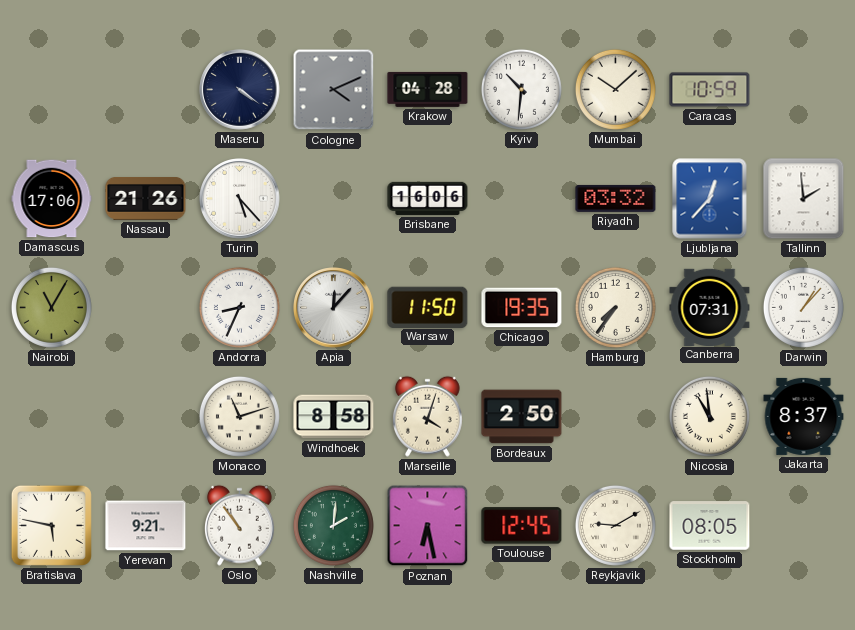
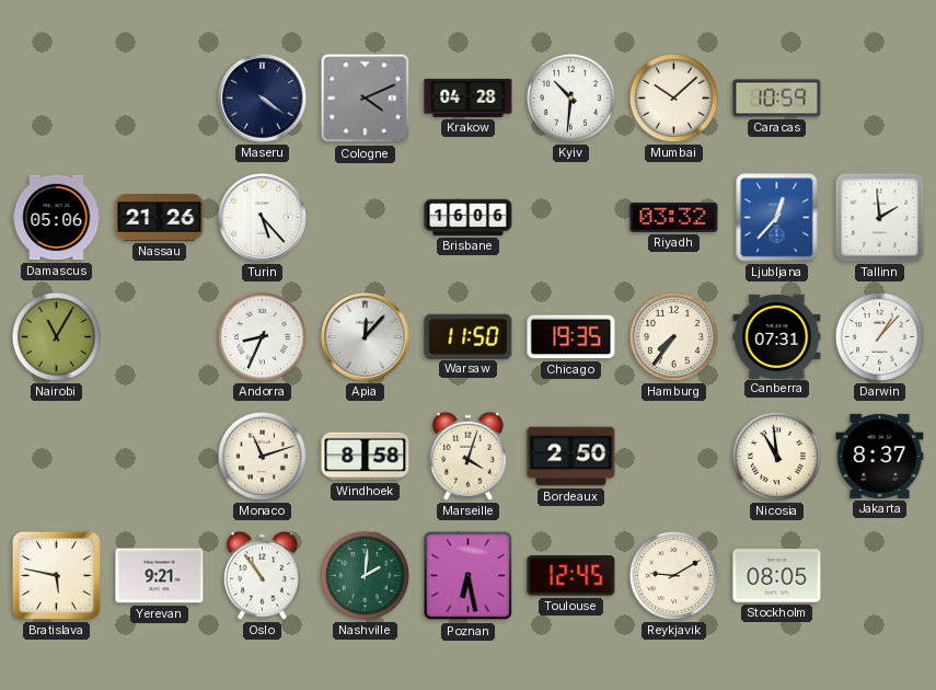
Damascus: 17:06 -> 05:06
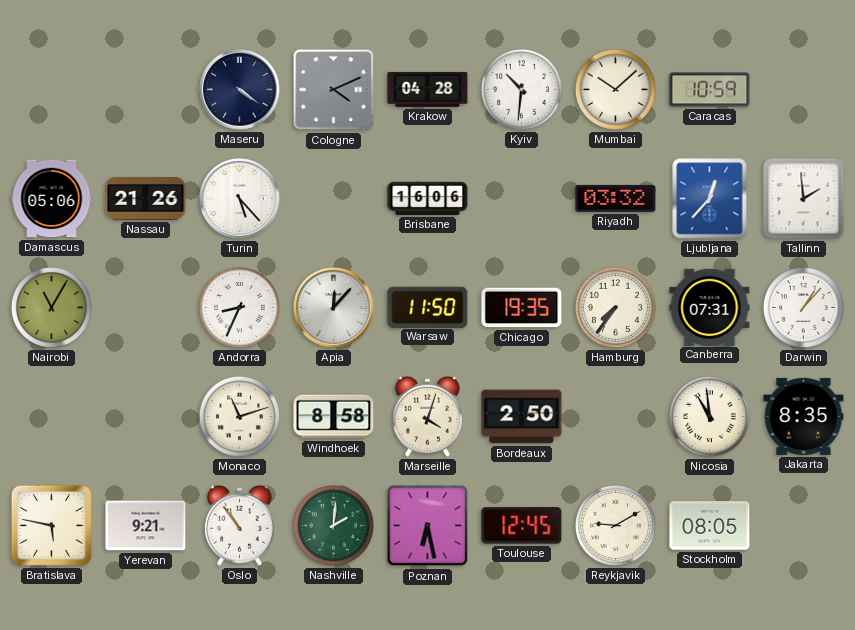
Jakarta: 8:37 -> 8:35
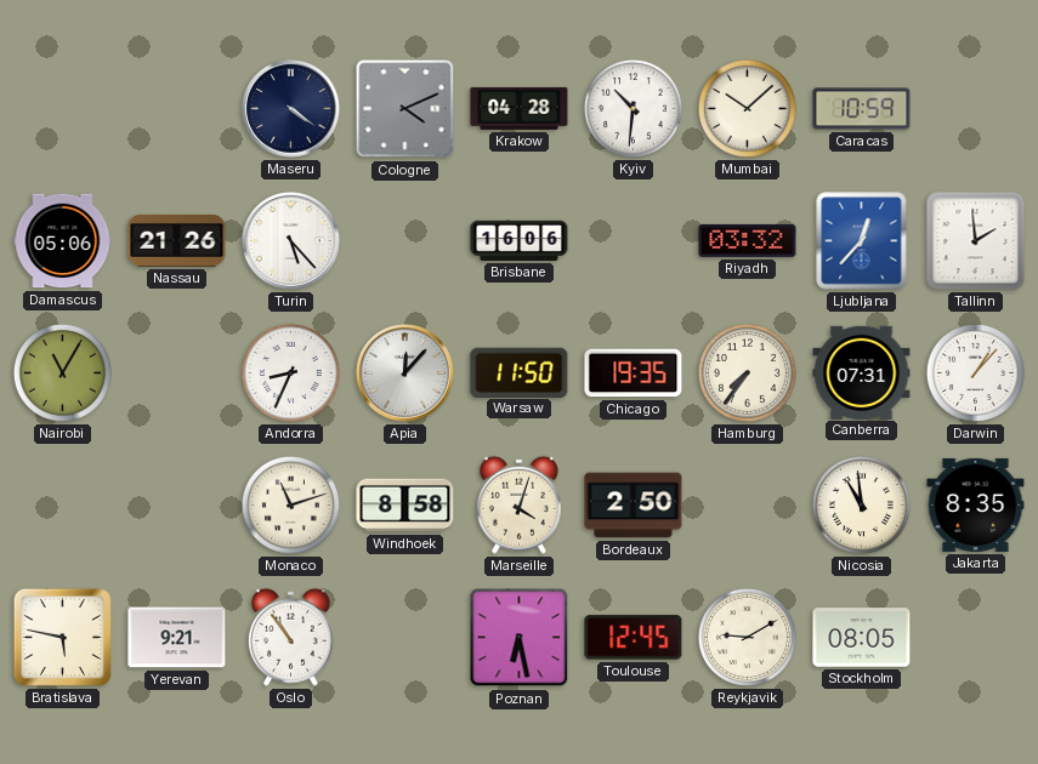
Nashville: 2:01 -> none
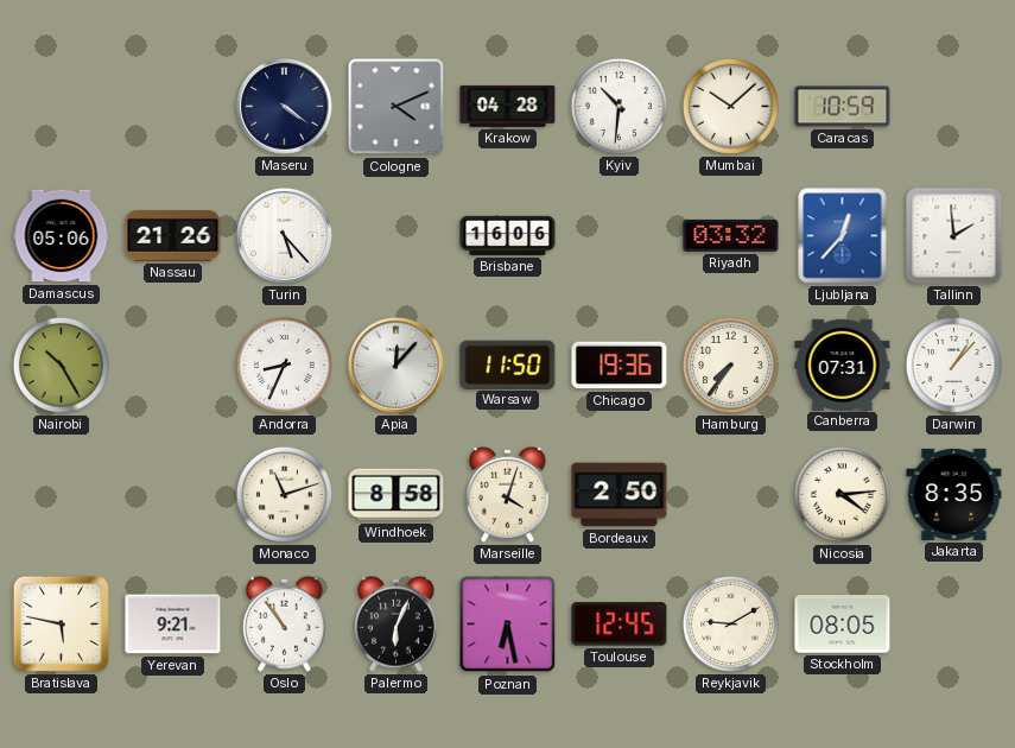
Nairobi: 11:05 -> 10:25
Chicago: 19:35 -> 19:36
Nicosia: 10:59 -> 4:14
Palermo: none -> 6:04
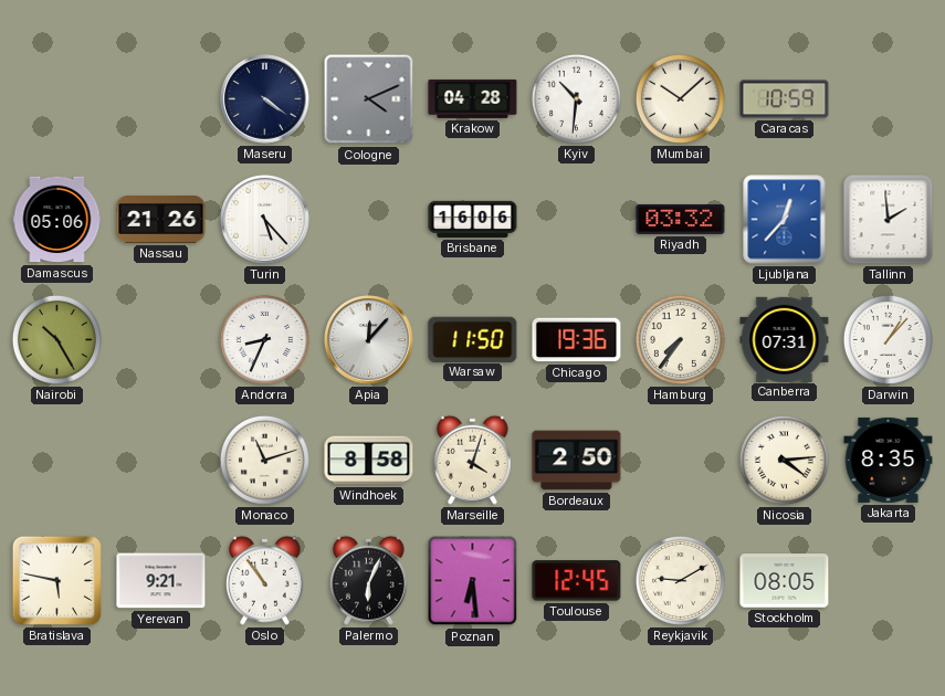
Poznan: 6:28 -> 6:29
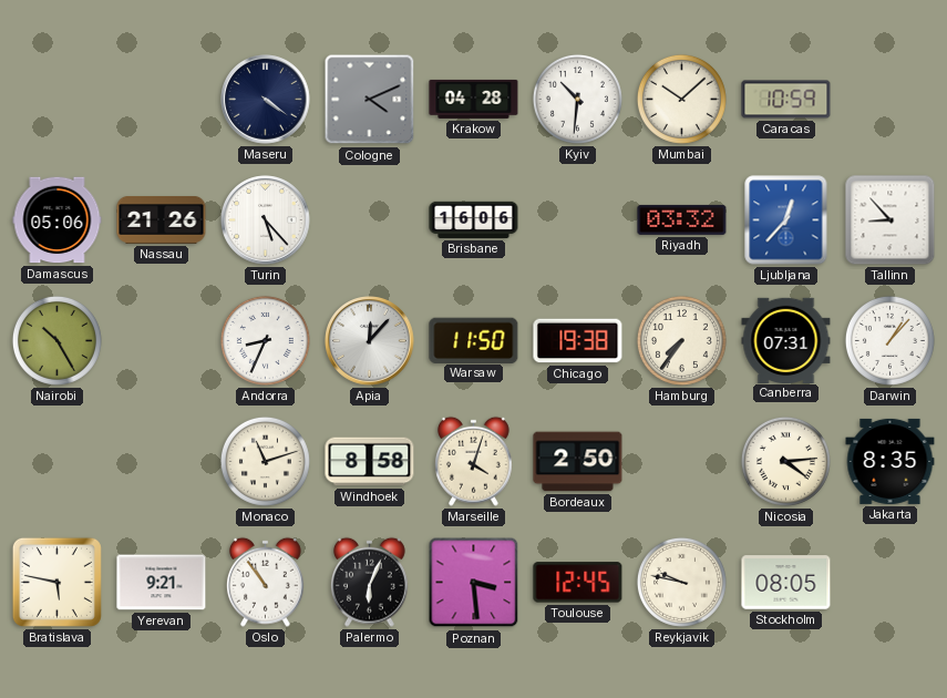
Tallinn: 1:59 -> 8:53
Chicago: 19:36 -> 19:38
Poznan: 6:29 -> 3:29
Reykjavik: 9:10 -> 9:47
